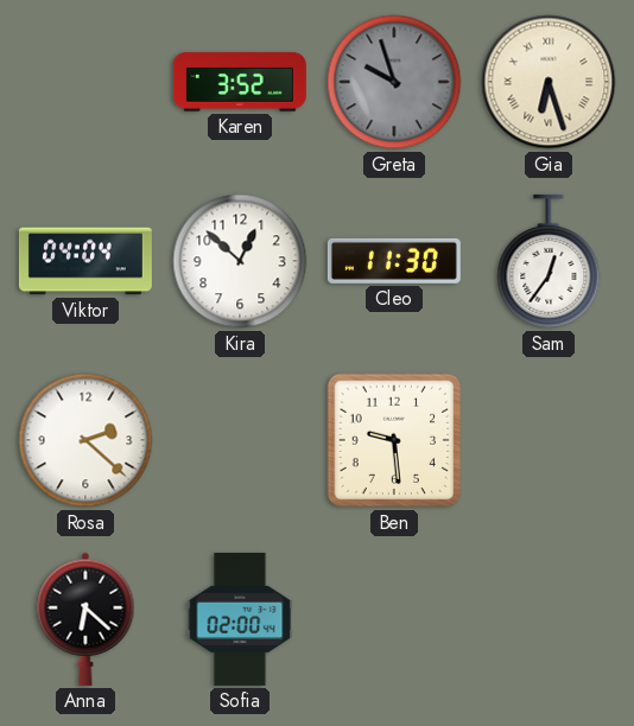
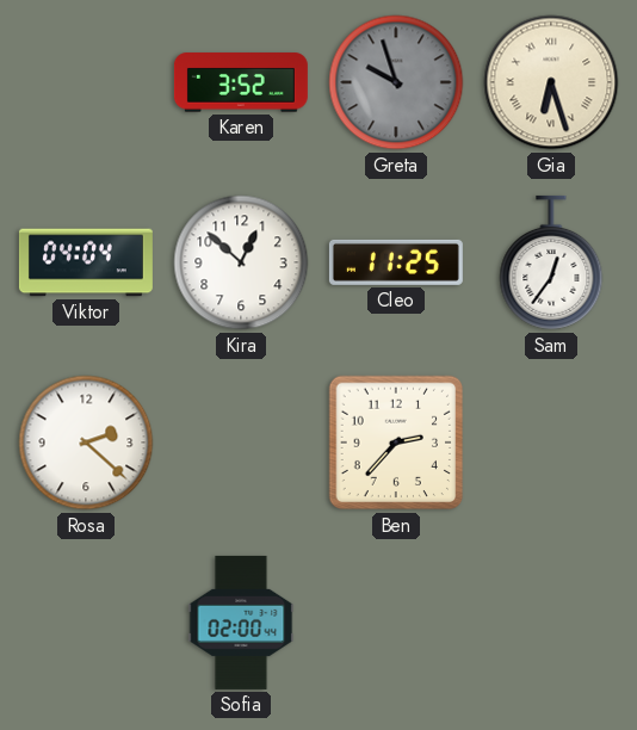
Cleo: 11:30 -> 11:25
Ben: 9:29 -> 2:37
Anna: 6:22 -> none
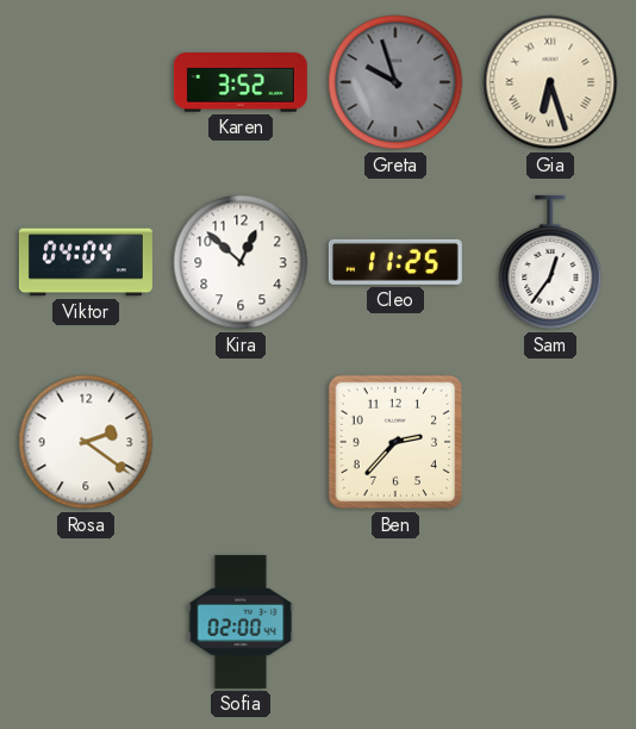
Rosa: 2:22 -> 2:21
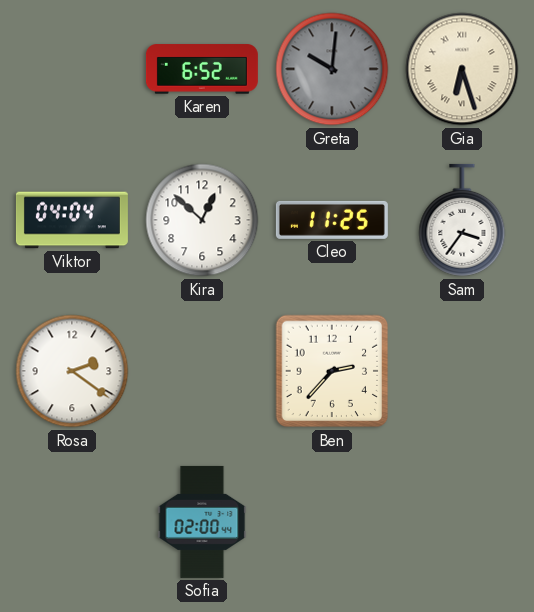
Karen: 3:52 -> 6:52
Greta: 9:57 -> 10:01
Sam: 12:36 -> 3:36
